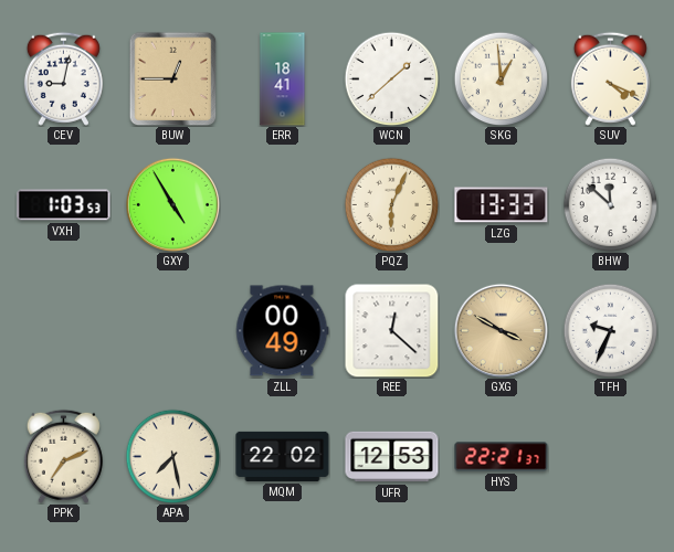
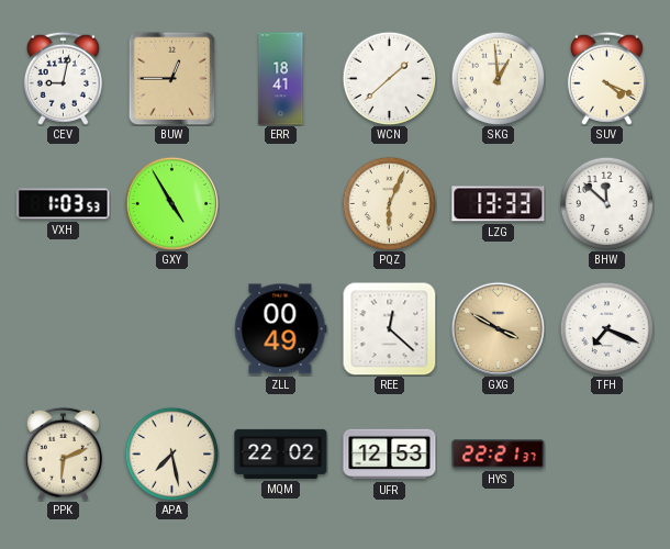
TFH: 9:34 -> 7:19
PPK: 7:11 -> 6:11
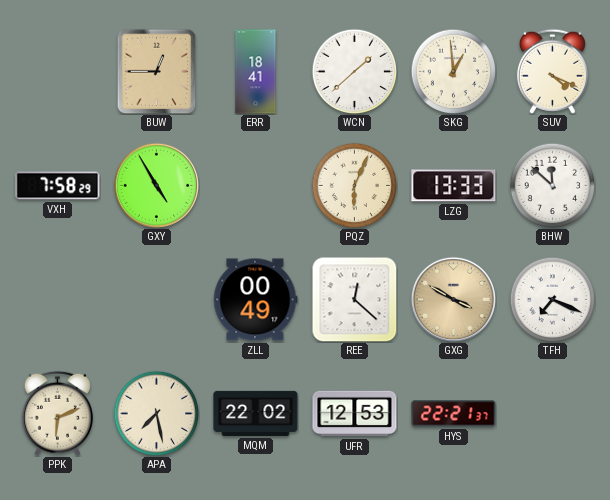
CEV: 9:02 -> none
VXH: 1:03 -> 7:58
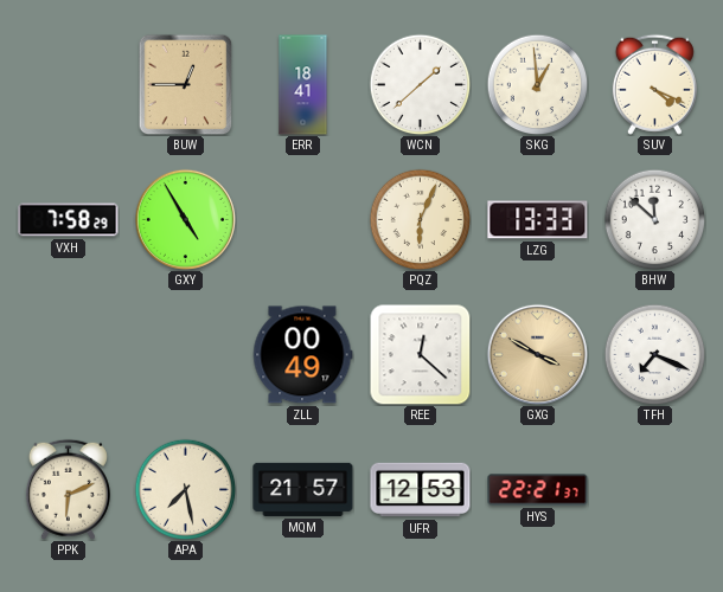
MQM: 22:02 -> 21:57
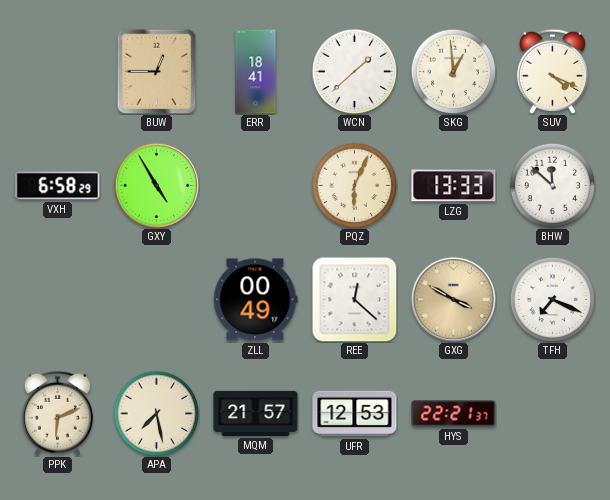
VXH: 7:58 -> 6:58
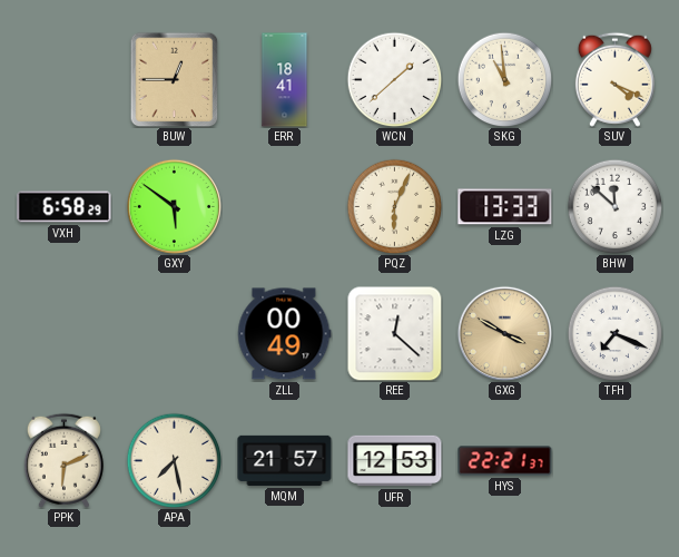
SKG: 12:59 -> 10:59
GXY: 4:55 -> 5:51
